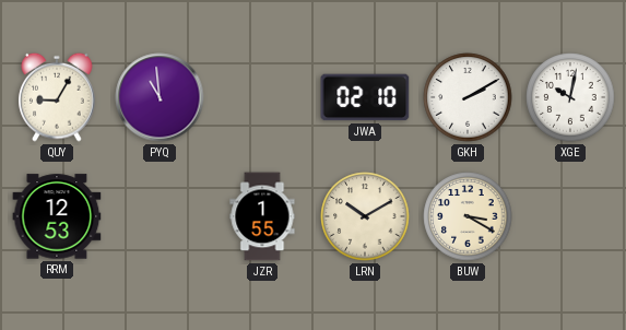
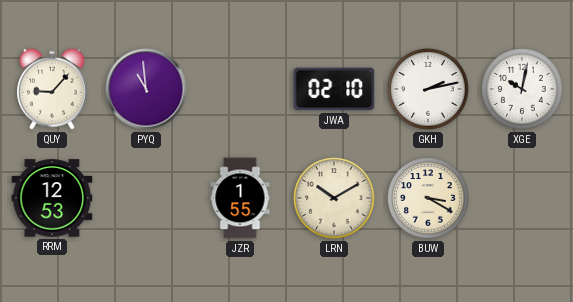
QUY: 9:05 -> 9:07
GKH: 2:10 -> 2:13
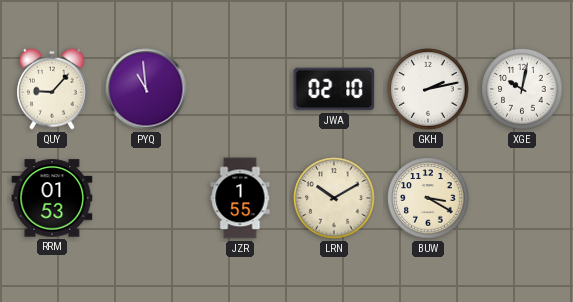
RRM: 12:53 -> 01:53
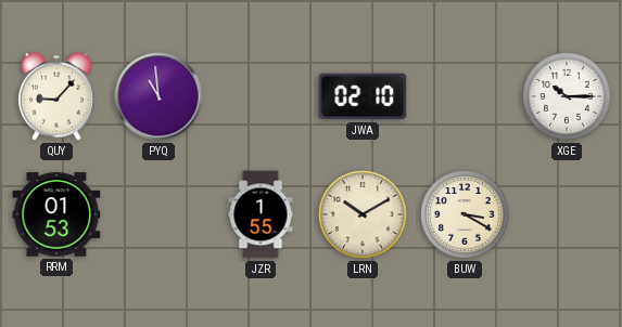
GKH: 2:13 -> none
XGE: 10:02 -> 10:15
